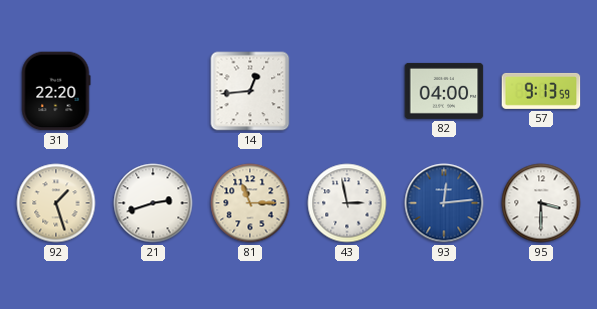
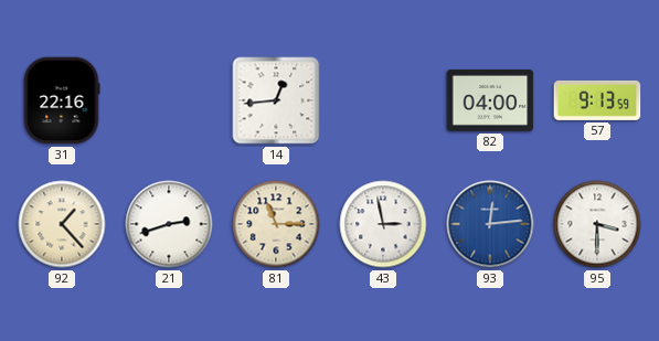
31: 22:20 -> 22:16
92: 1:27 -> 1:23
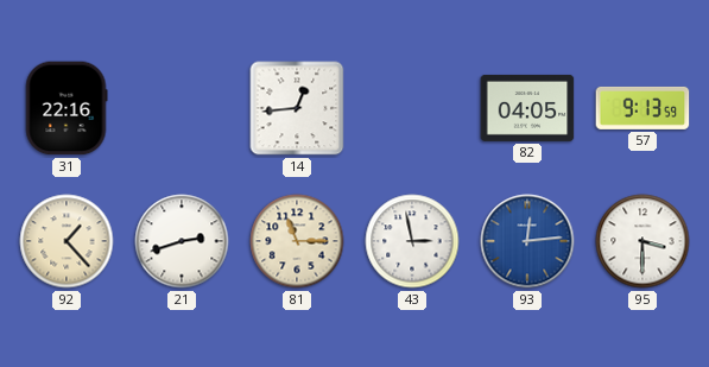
82: 04:00 -> 04:05
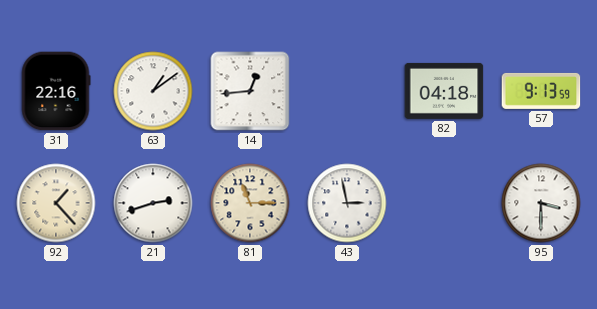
63: none -> 1:09
82: 04:05 -> 04:18
93: 12:14 -> none
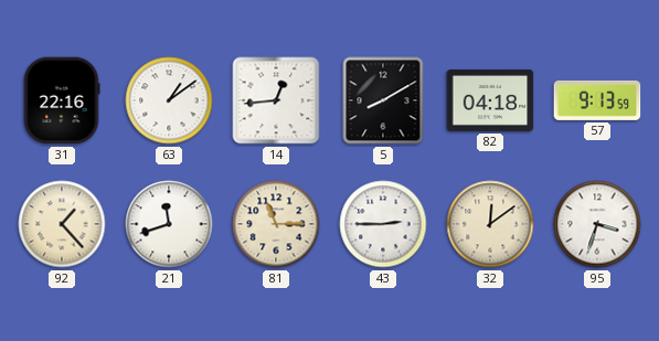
5: none -> 8:10
21: 2:42 -> 11:42
43: 2:58 -> 2:45
32: none -> 12:09
95: 3:30 -> 3:33
